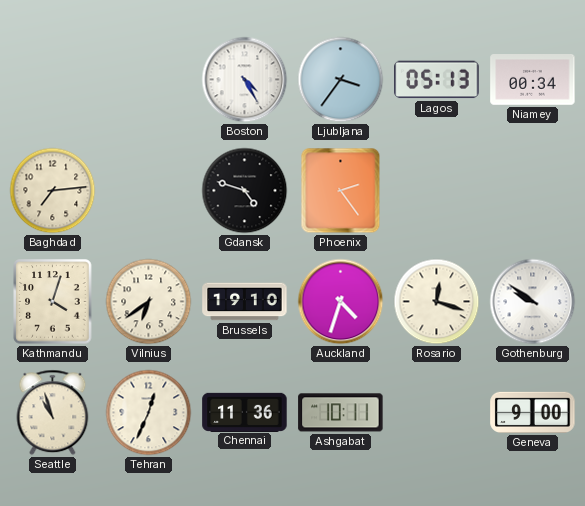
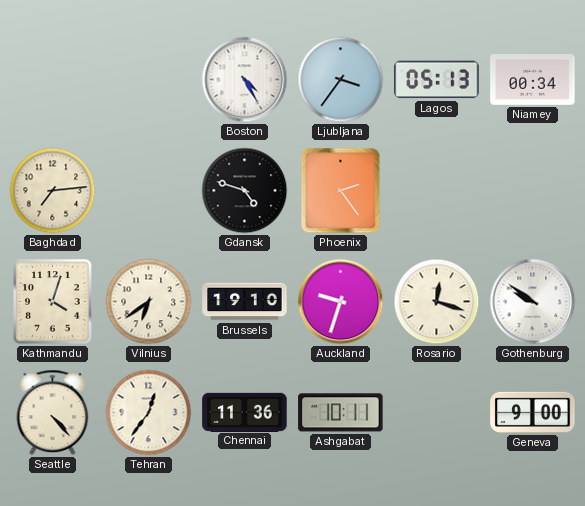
Auckland: 4:33 -> 9:33
Seattle: 10:57 -> 4:23
Tehran: 12:34 -> 12:36
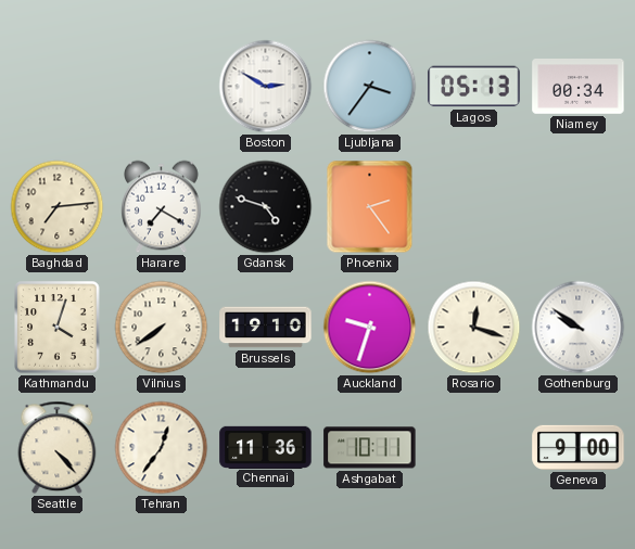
Boston: 4:25 -> 2:50
Harare: none -> 7:20
Vilnius: 6:39 -> 7:39
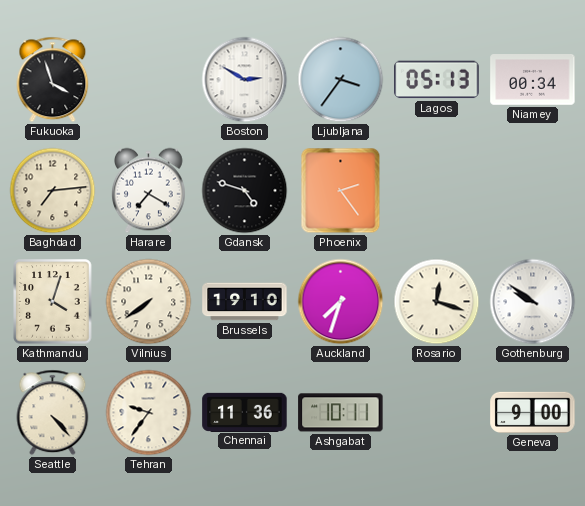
Fukuoka: none -> 3:57
Auckland: 9:33 -> 7:33
Tehran: 12:36 -> 9:36
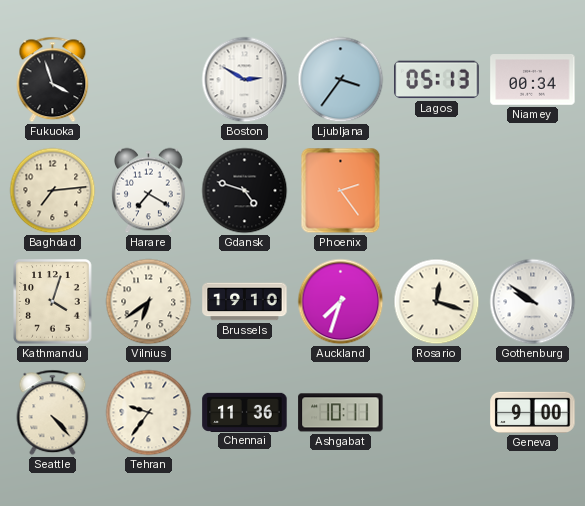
Vilnius: 7:39 -> 6:39
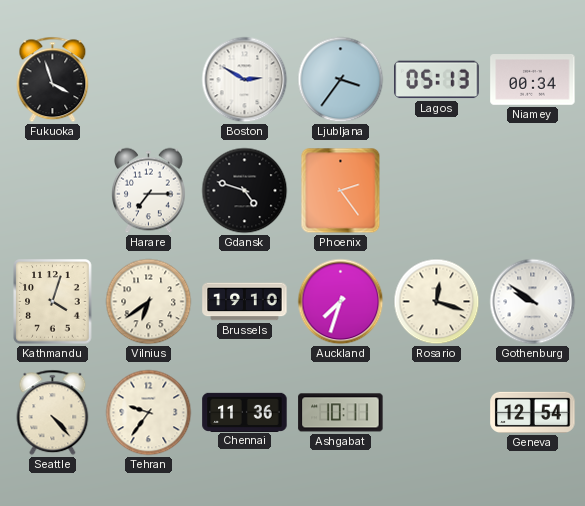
Baghdad: 7:14 -> none
Harare: 7:20 -> 7:15
Geneva: 9:00 -> 12:54
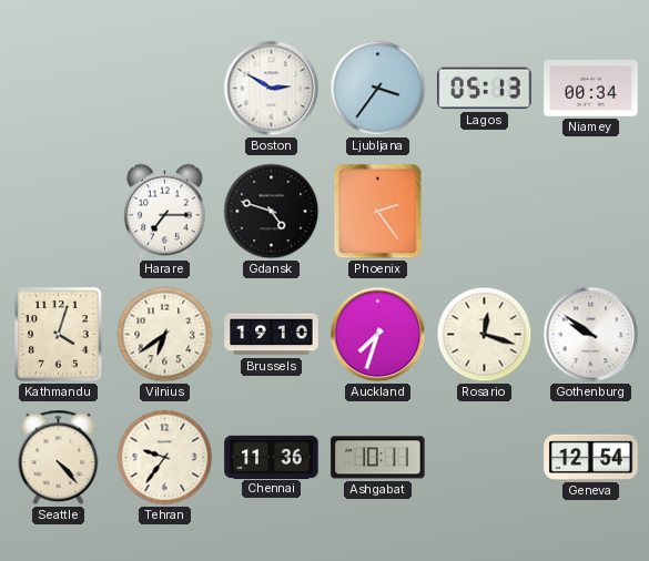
Fukuoka: 3:57 -> none
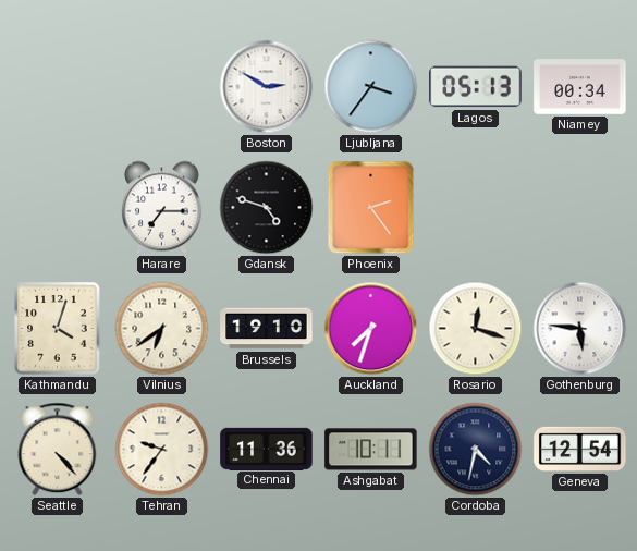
Gothenburg: 9:51 -> 5:46
Cordoba: none -> 4:32
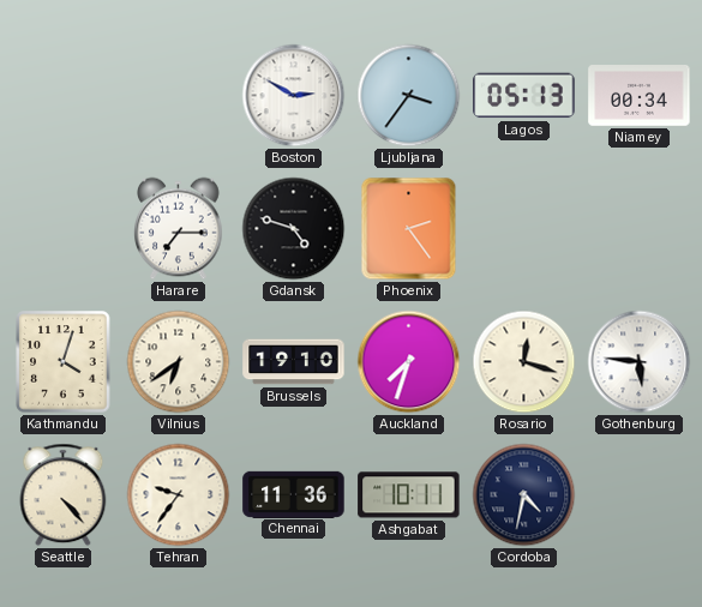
Geneva: 12:54 -> none
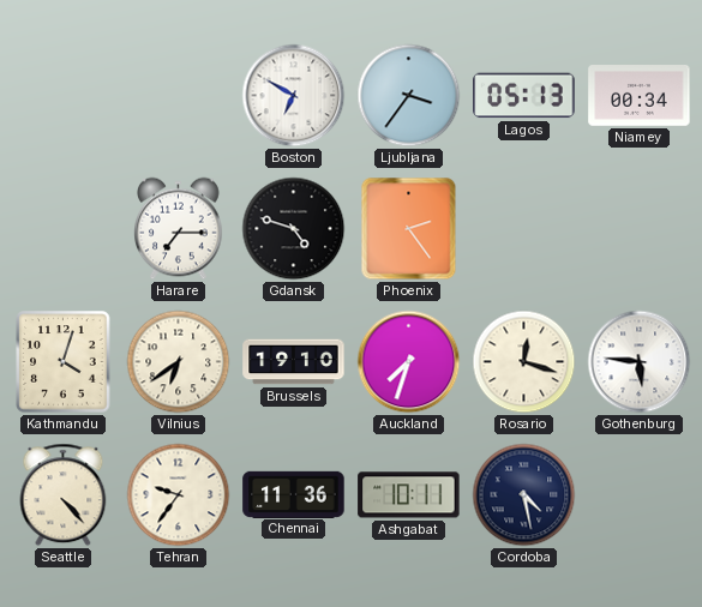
Boston: 2:50 -> 6:50
Cordoba: 4:32 -> 4:28
